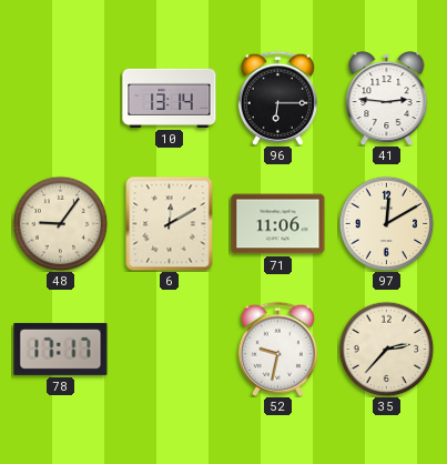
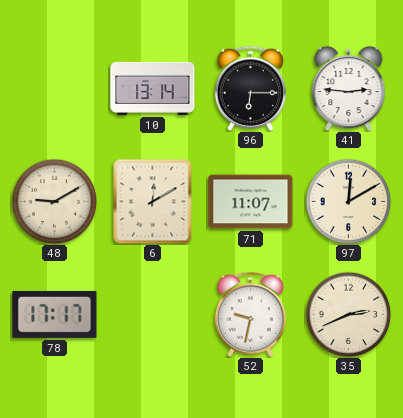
48: 9:06 -> 9:10
71: 11:06 -> 11:07
35: 2:37 -> 2:41
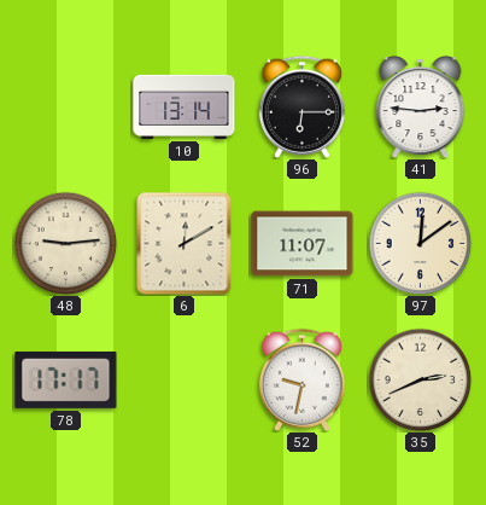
48: 9:10 -> 9:14
97: 12:10 -> 12:09
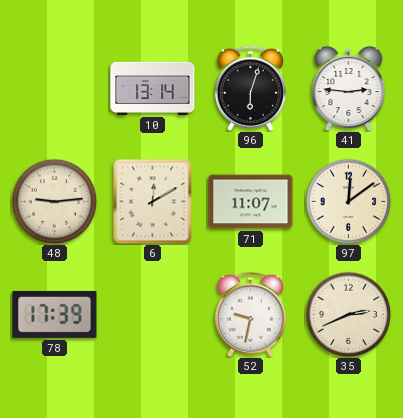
96: 6:15 -> 6:03
78: 17:17 -> 17:39
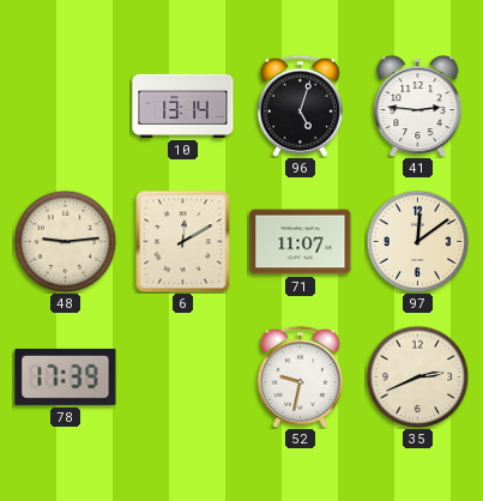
96: 6:03 -> 5:03
